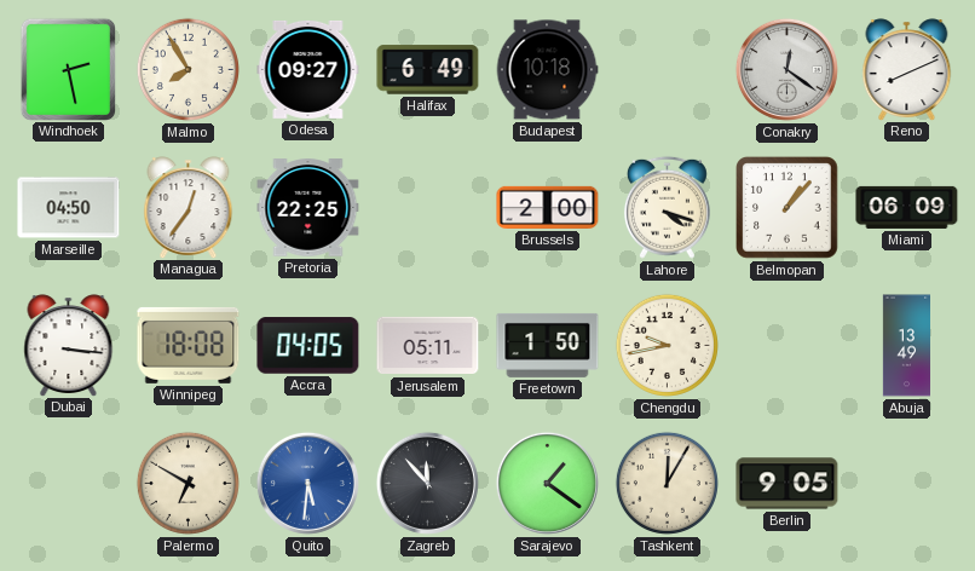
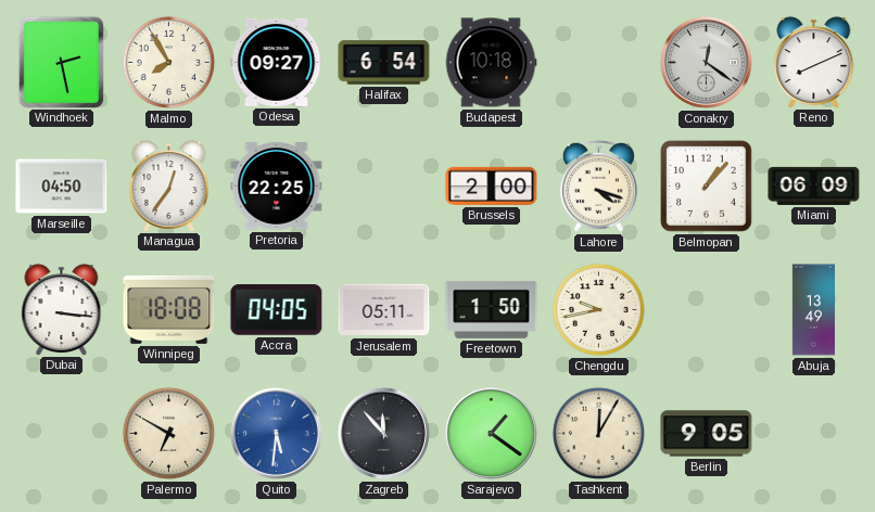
Halifax: 6:49 -> 6:54
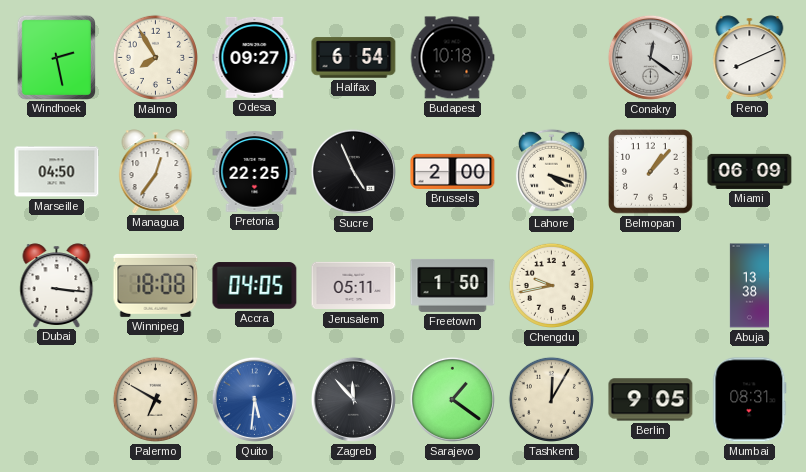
Sucre: none -> 4:56
Abuja: 13:49 -> 13:38
Mumbai: none -> 08:31
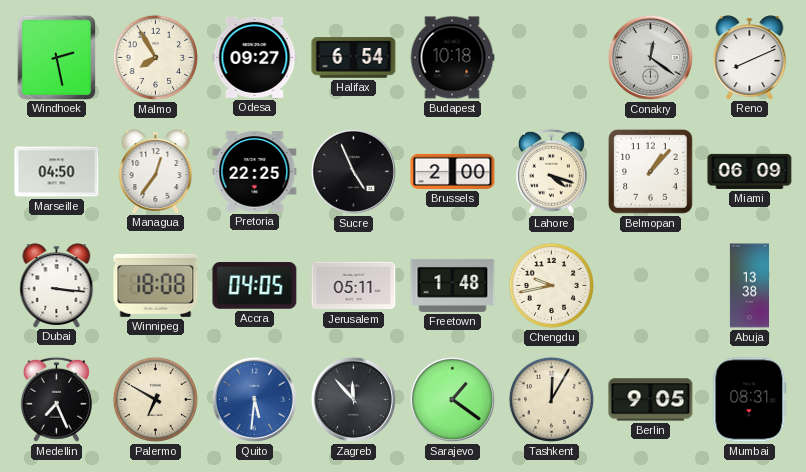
Freetown: 1:50 -> 1:48
Medellin: none -> 7:26
